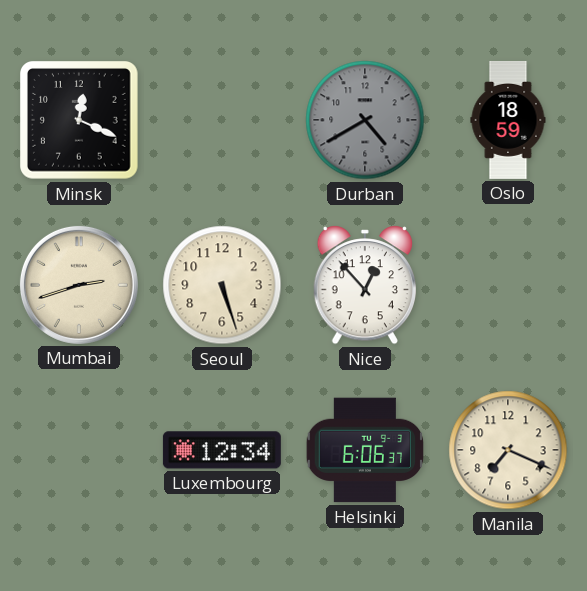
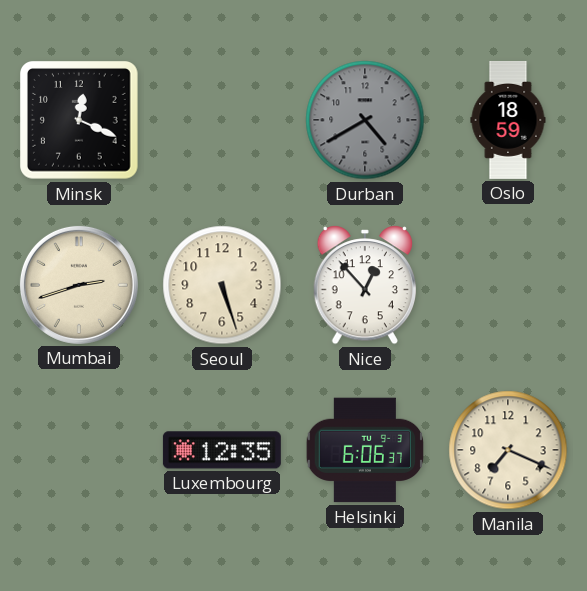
Luxembourg: 12:34 -> 12:35
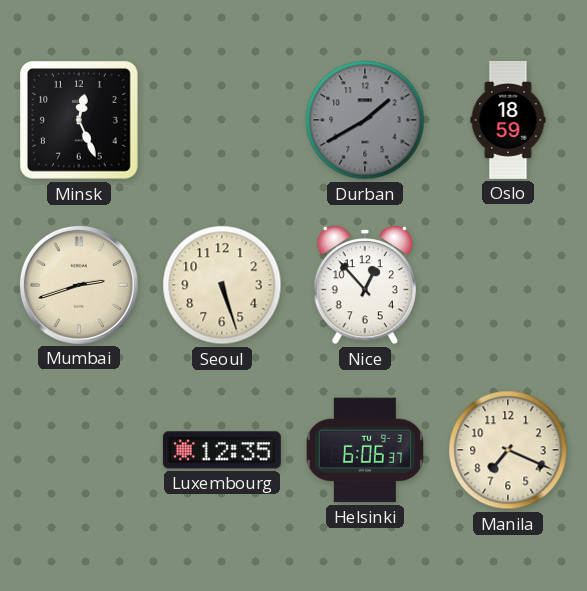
Minsk: 12:19 -> 12:26
Durban: 4:40 -> 1:40
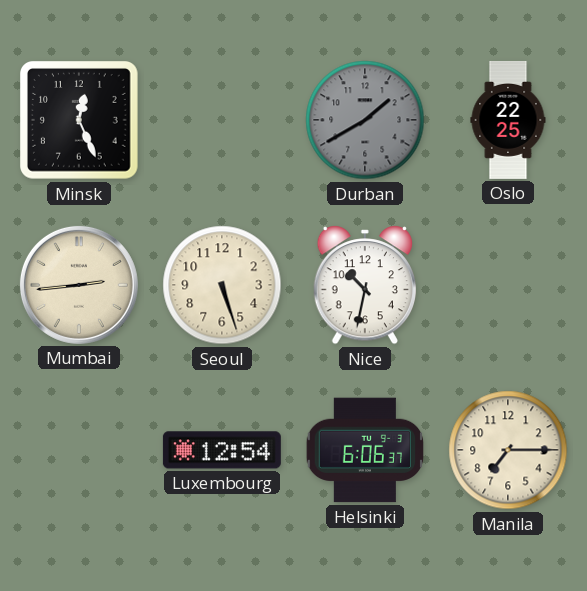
Oslo: 18:59 -> 22:25
Mumbai: 2:42 -> 2:44
Nice: 12:53 -> 10:32
Luxembourg: 12:35 -> 12:54
Manila: 7:19 -> 7:15
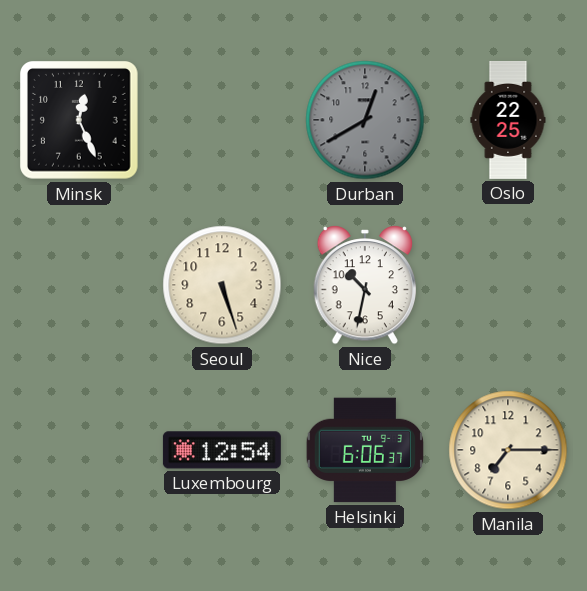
Durban: 1:40 -> 12:40
Mumbai: 2:44 -> none
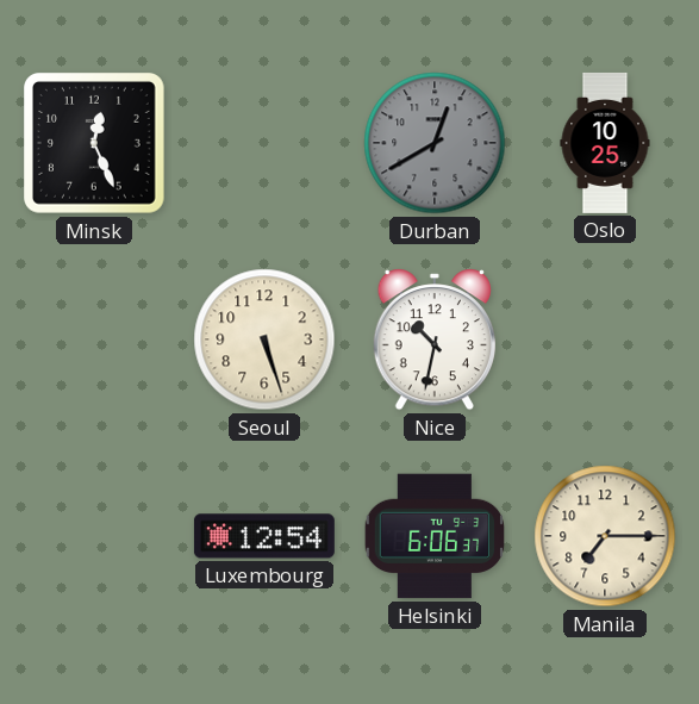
Oslo: 22:25 -> 10:25
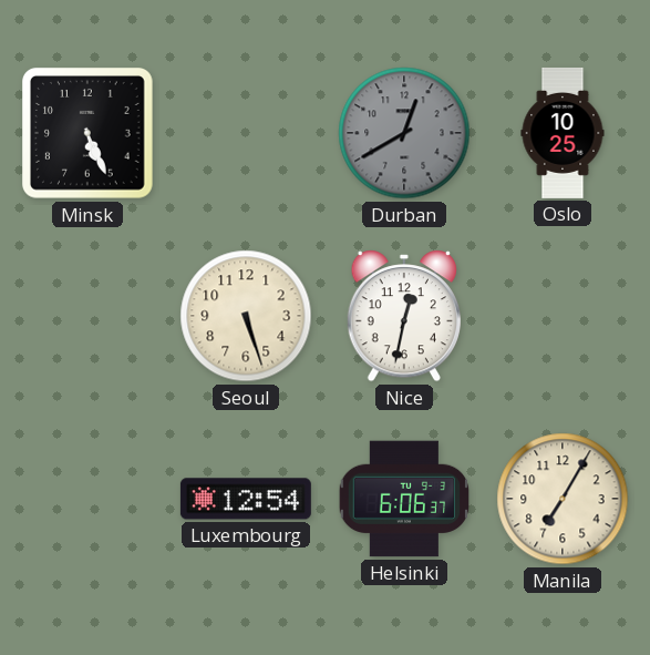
Minsk: 12:26 -> 5:26
Nice: 10:32 -> 12:32
Manila: 7:15 -> 7:05
